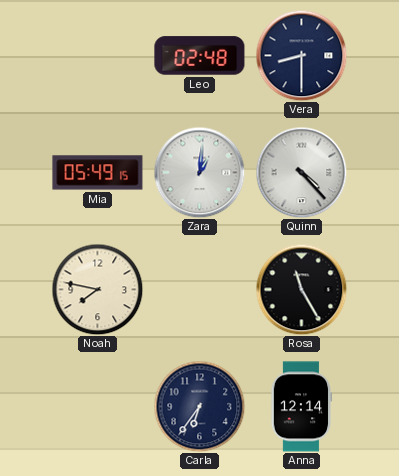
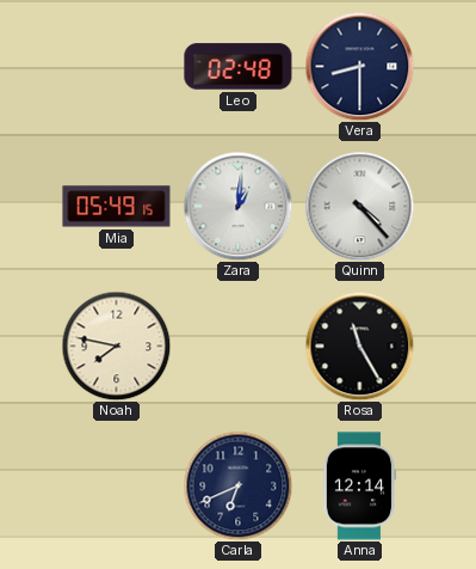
Carla: 6:36 -> 6:41
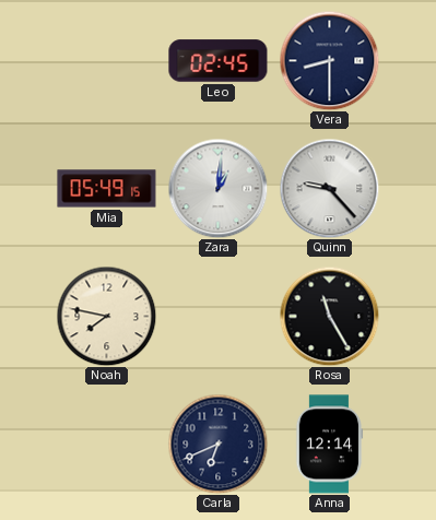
Leo: 02:48 -> 02:45
Quinn: 4:23 -> 9:23
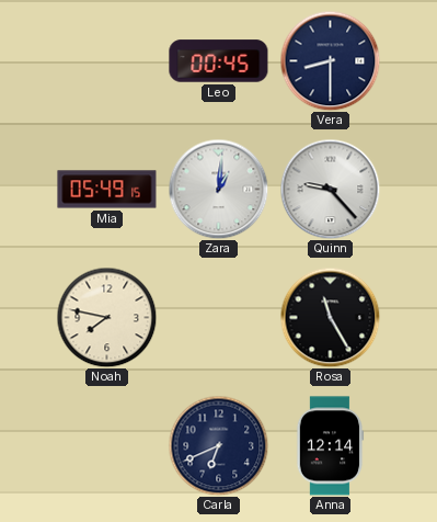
Leo: 02:45 -> 00:45
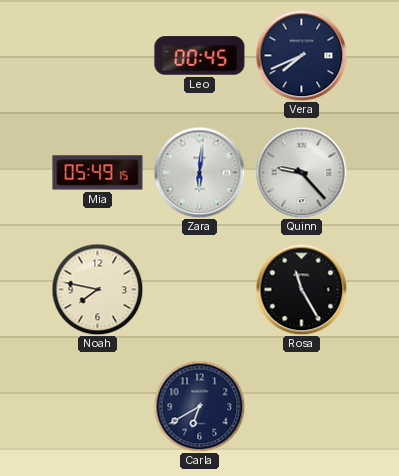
Vera: 8:30 -> 7:41
Zara: 1:01 -> 6:01
Carla: 6:41 -> 6:40
Anna: 12:14 -> none
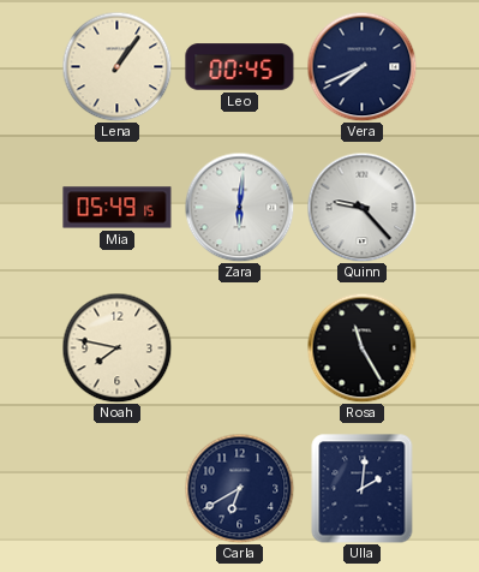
Lena: none -> 1:06
Ulla: none -> 2:01
